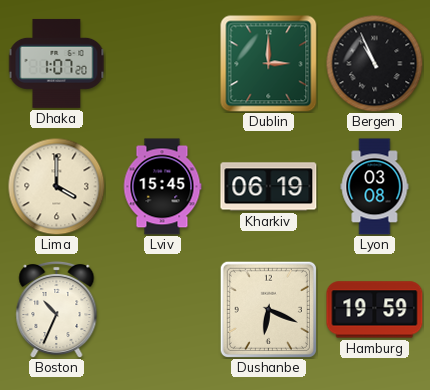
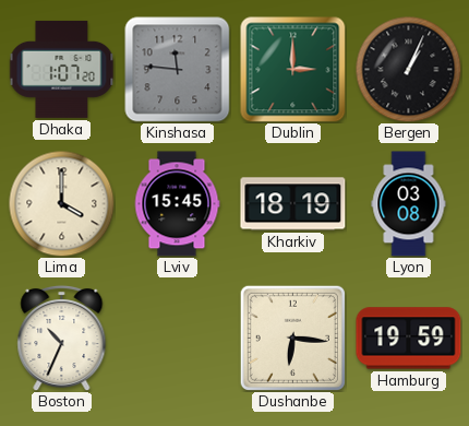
Kinshasa: none -> 11:46
Bergen: 10:56 -> 1:04
Kharkiv: 06:19 -> 18:19
Dushanbe: 6:19 -> 6:16
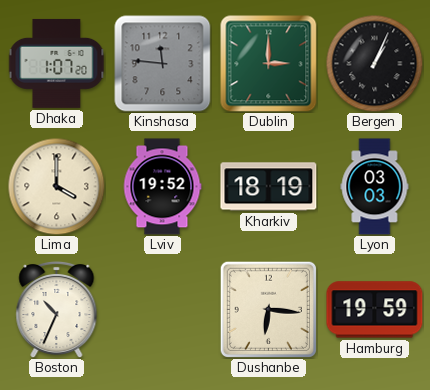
Lviv: 15:45 -> 19:52
Lyon: 03:08 -> 03:03
